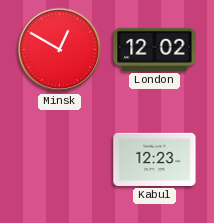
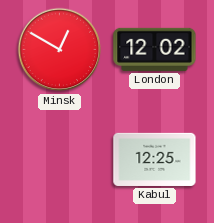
Kabul: 12:23 -> 12:25
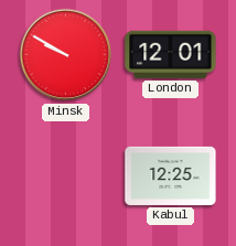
Minsk: 12:50 -> 9:50
London: 12:02 -> 12:01
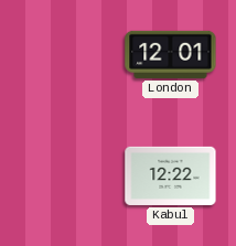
Minsk: 9:50 -> none
Kabul: 12:25 -> 12:22
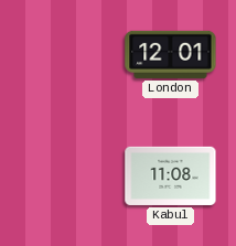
Kabul: 12:22 -> 11:08
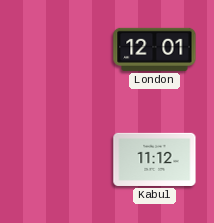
Kabul: 11:08 -> 11:12
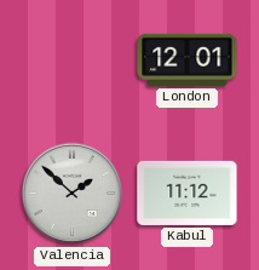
Valencia: none -> 1:52
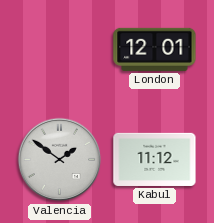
Valencia: 1:52 -> 1:51
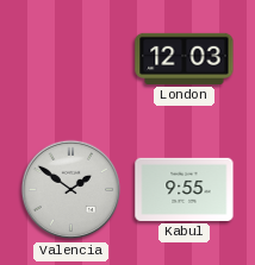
London: 12:01 -> 12:03
Kabul: 11:12 -> 9:55
